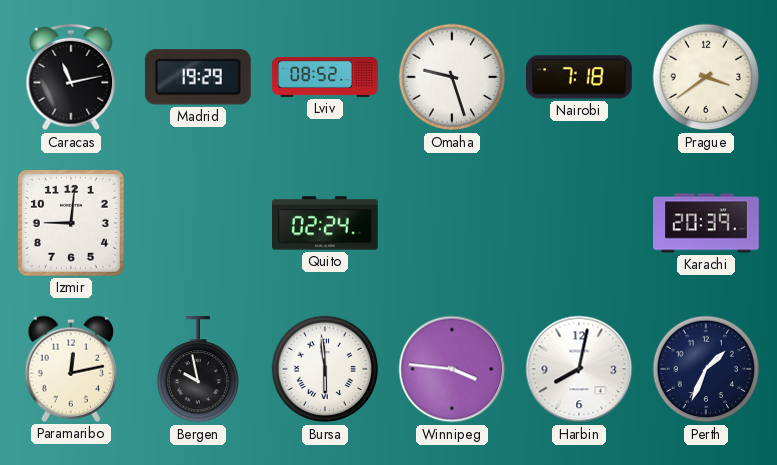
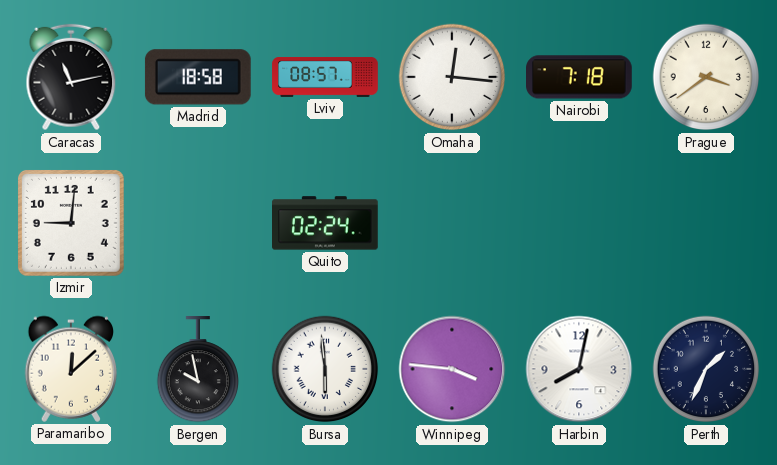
Madrid: 19:29 -> 18:58
Lviv: 08:52 -> 08:57
Omaha: 9:27 -> 12:16
Karachi: 20:39 -> none
Paramaribo: 12:13 -> 12:08
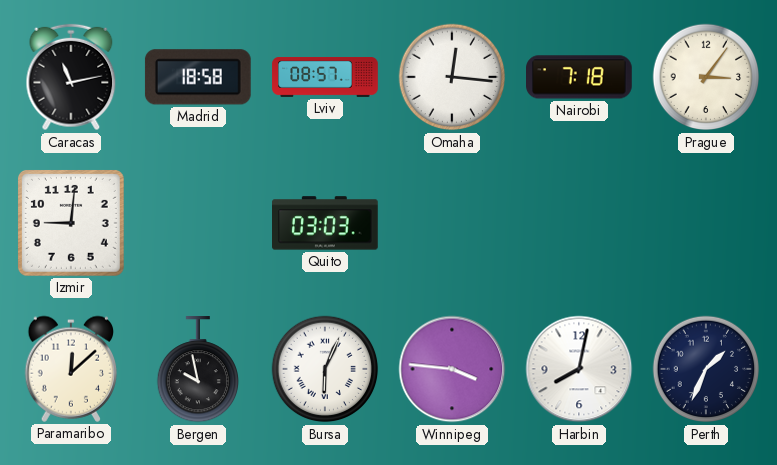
Prague: 3:39 -> 3:06
Quito: 02:24 -> 03:03
Bursa: 5:59 -> 6:04
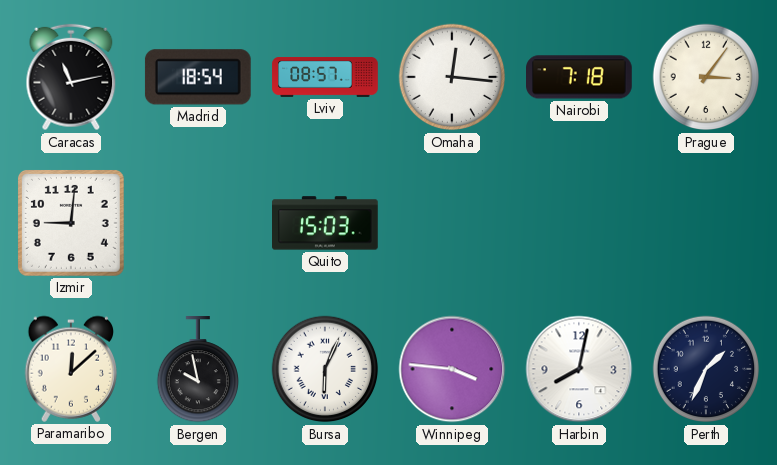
Madrid: 18:58 -> 18:54
Quito: 03:03 -> 15:03
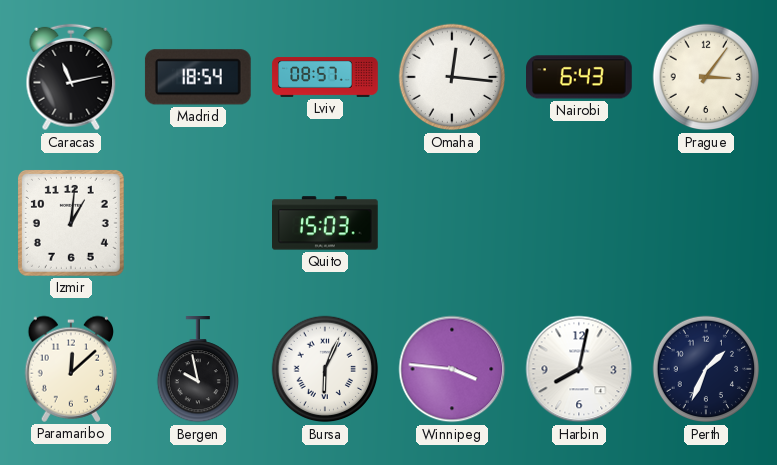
Nairobi: 7:18 -> 6:43
Izmir: 9:01 -> 1:01
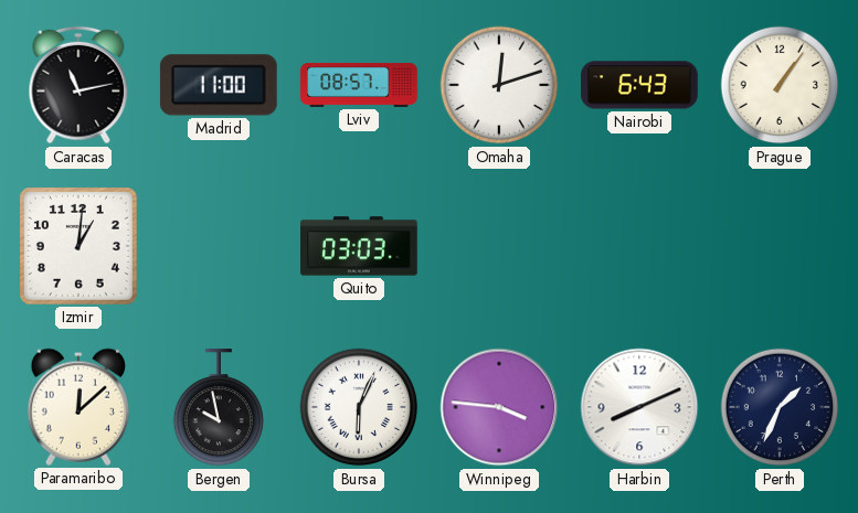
Madrid: 18:54 -> 11:00
Omaha: 12:16 -> 12:12
Prague: 3:06 -> 1:06
Quito: 15:03 -> 03:03
Harbin: 8:02 -> 8:11
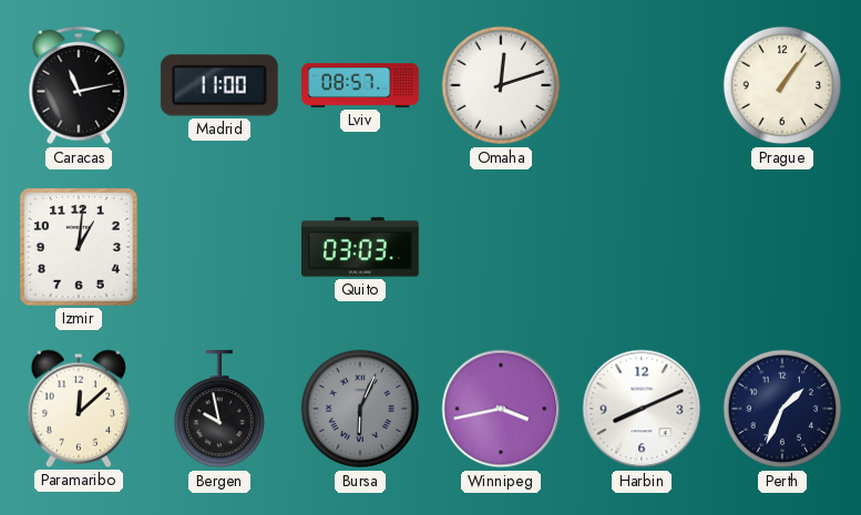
Nairobi: 6:43 -> none
Bursa dial: white -> grey
Winnipeg: 3:46 -> 3:43
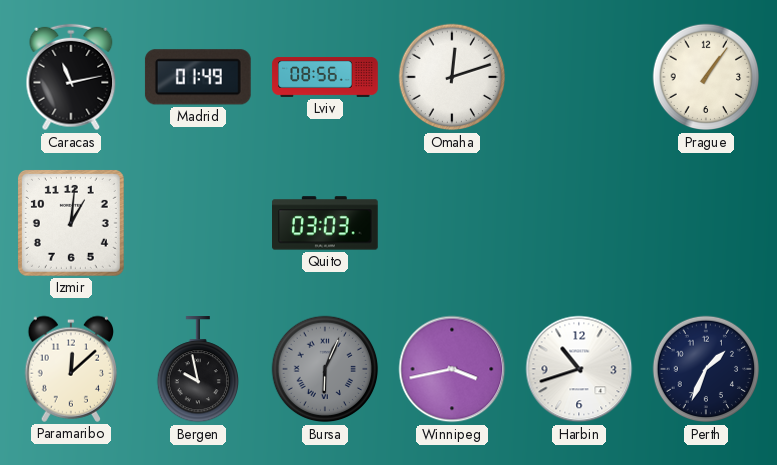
Madrid: 11:00 -> 01:49
Lviv: 08:57 -> 08:56
Harbin: 8:11 -> 10:42
